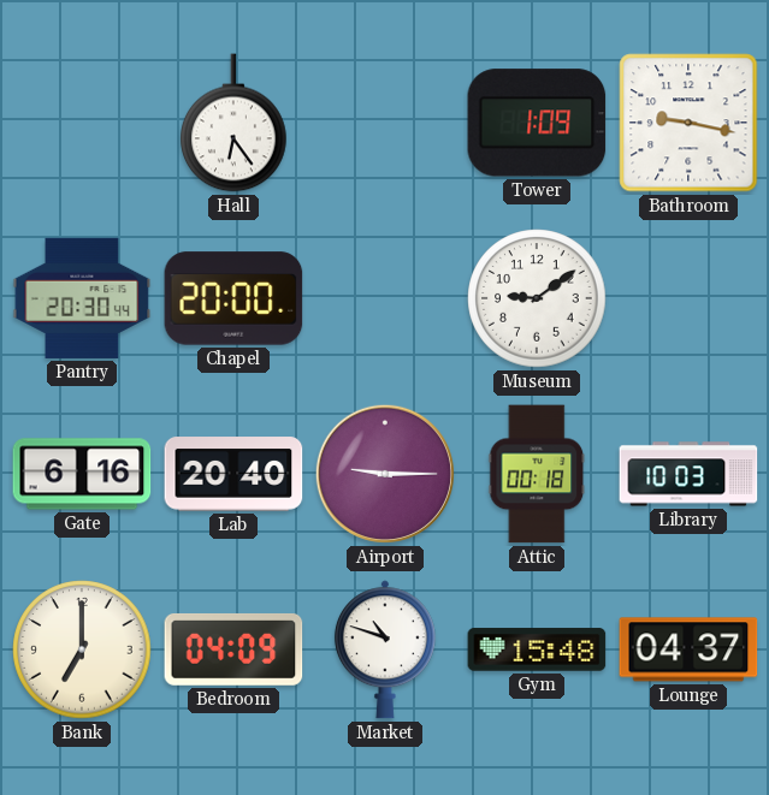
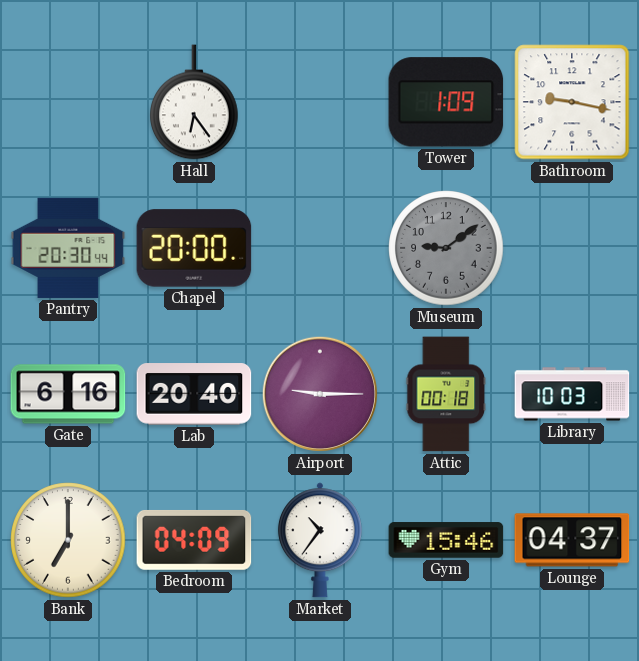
Museum dial: white -> grey
Market: 10:48 -> 10:36
Gym: 15:48 -> 15:46
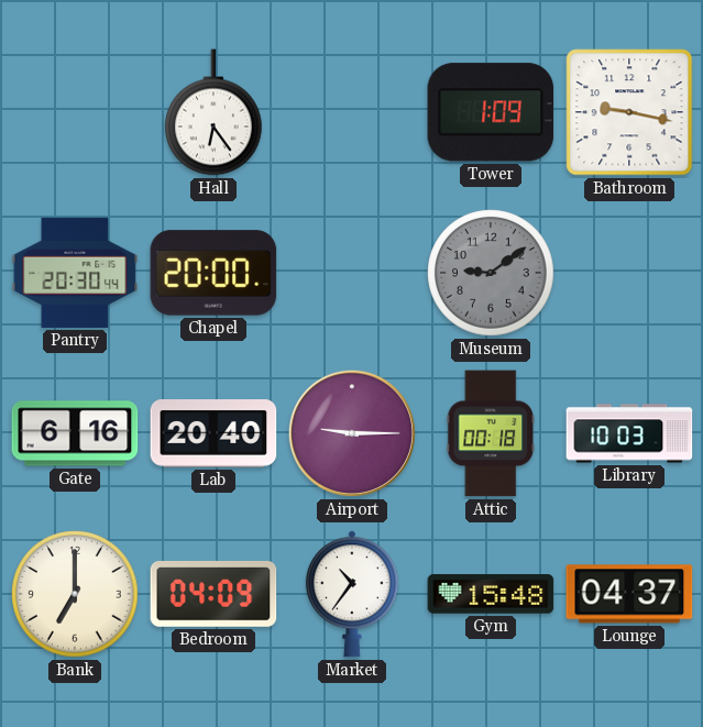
Gym: 15:46 -> 15:48
